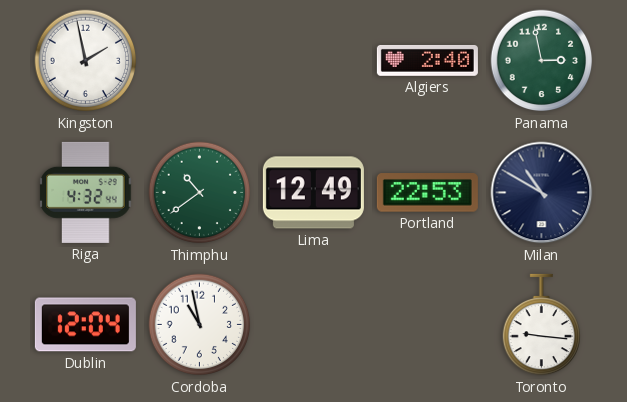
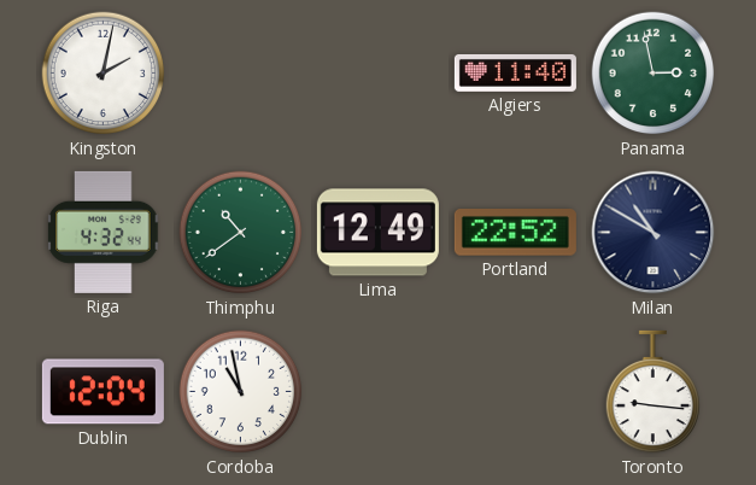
Kingston: 1:58 -> 2:02
Algiers: 2:40 -> 11:40
Portland: 22:53 -> 22:52
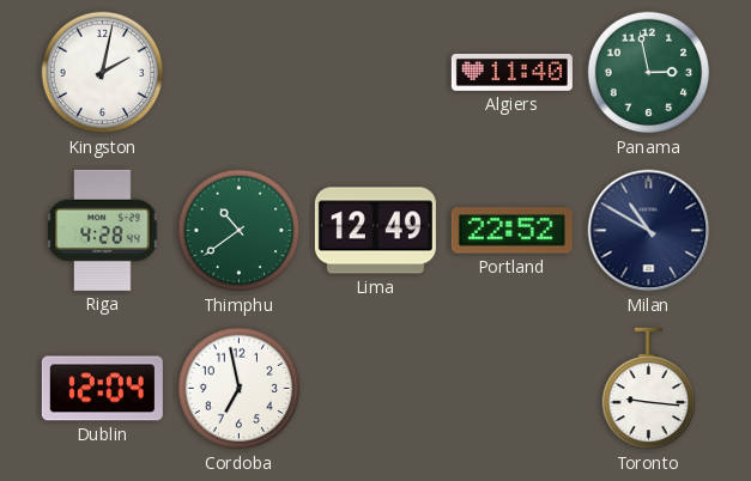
Riga: 4:32 -> 4:28
Cordoba: 10:58 -> 6:58
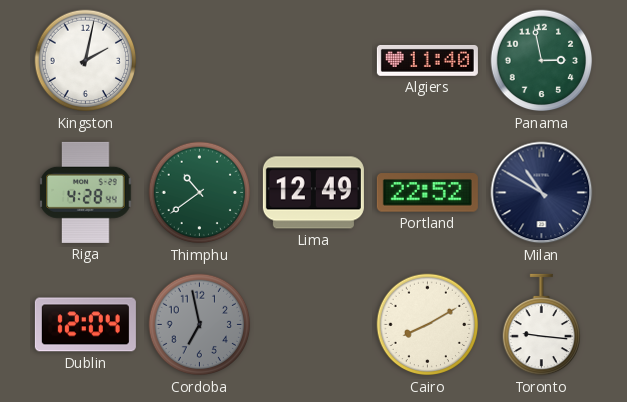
Cordoba dial: white -> grey
Cairo: none -> 8:10
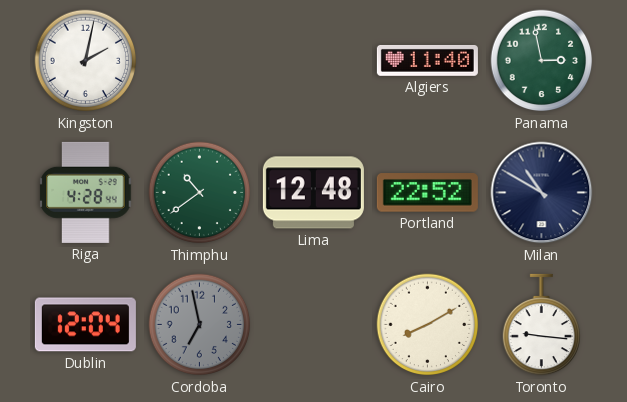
Lima: 12:49 -> 12:48
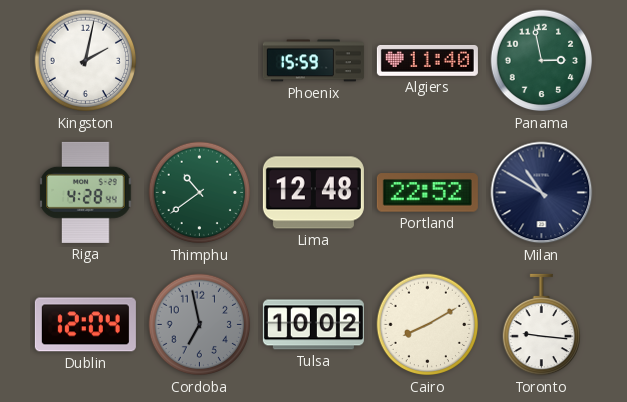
Phoenix: none -> 15:59
Tulsa: none -> 10:02
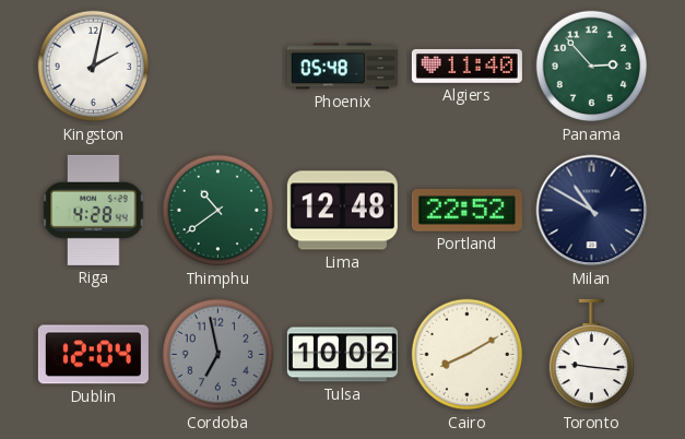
Phoenix: 15:59 -> 05:48
Panama: 2:58 -> 2:53
